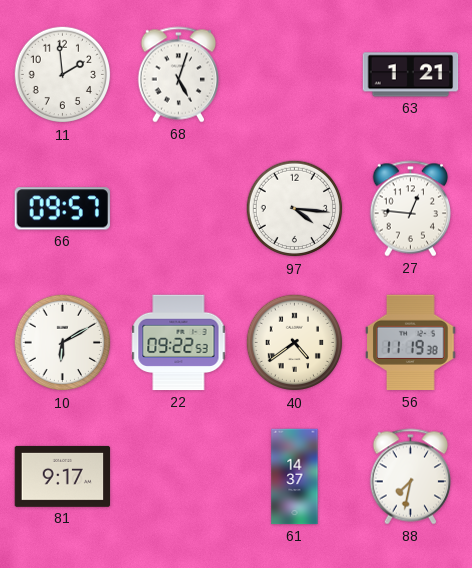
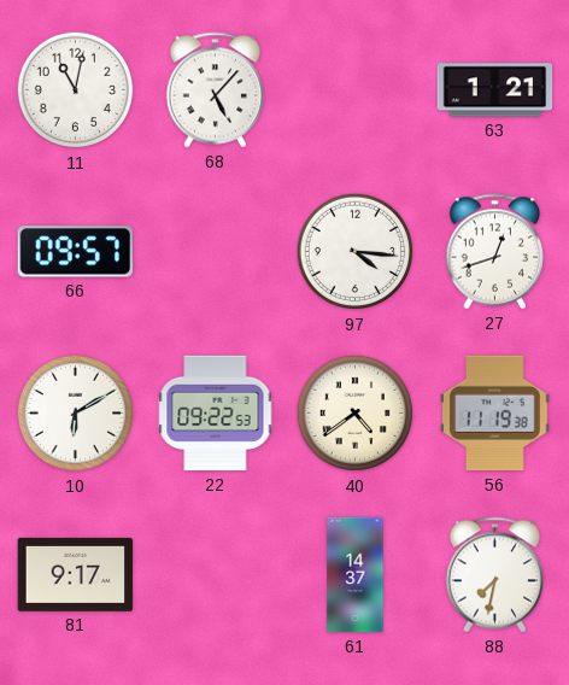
11: 1:59 -> 11:02
68: 5:03 -> 5:07
27: 12:46 -> 12:42
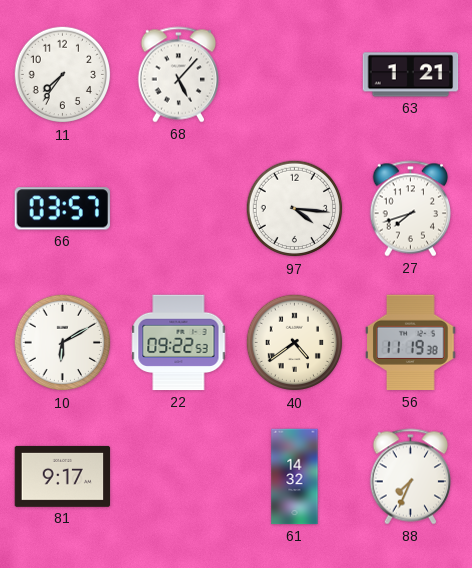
11: 11:02 -> 7:36
66: 09:57 -> 03:57
27: 12:42 -> 7:42
61: 14:37 -> 14:32
88: 7:32 -> 7:34
